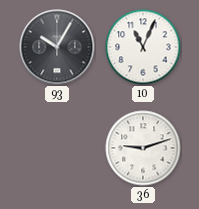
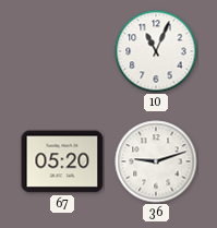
93: 10:05 -> none
67: none -> 05:20
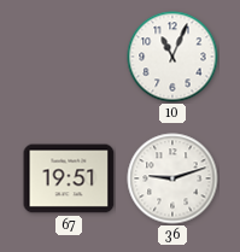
67: 05:20 -> 19:51
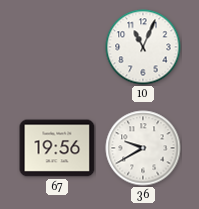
67: 19:51 -> 19:56
36: 9:12 -> 9:40
